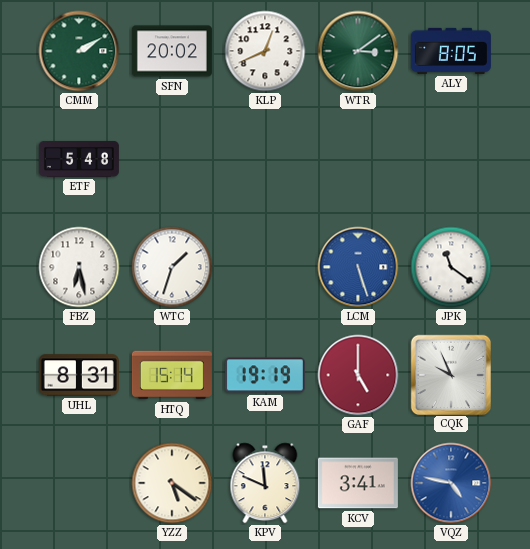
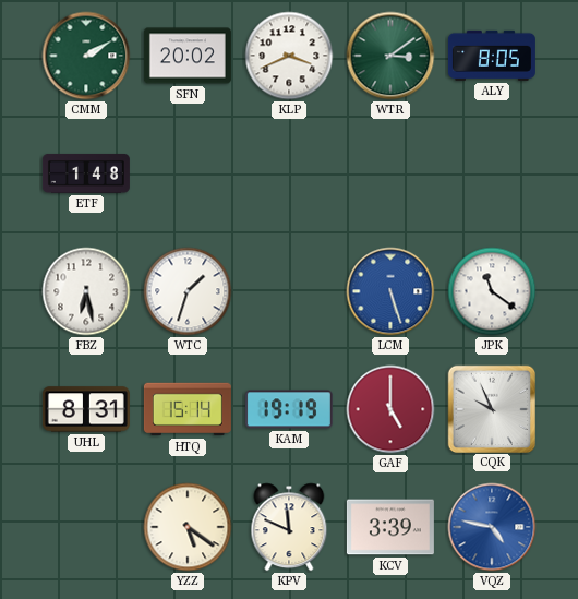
KLP: 12:41 -> 3:41
ETF: 5:48 -> 1:48
KCV: 3:41 -> 3:39
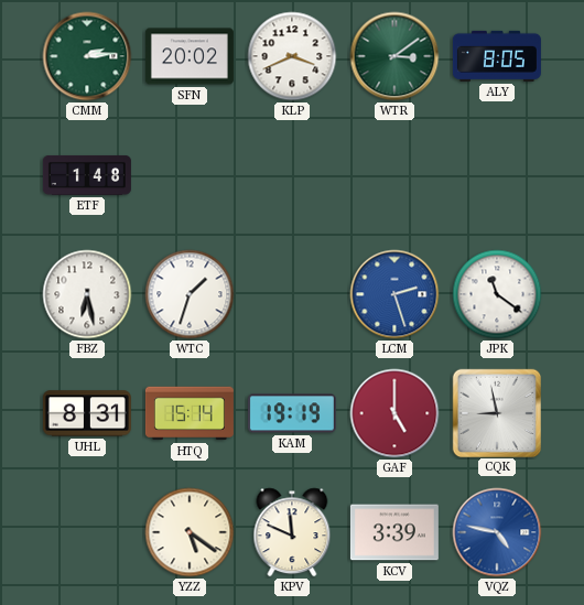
CMM: 2:10 -> 2:14
LCM: 5:27 -> 2:27
CQK: 9:56 -> 8:58
